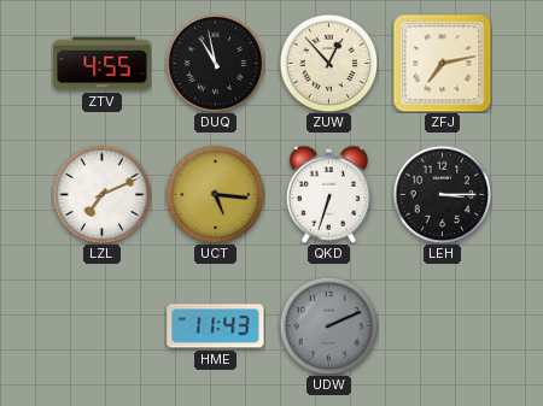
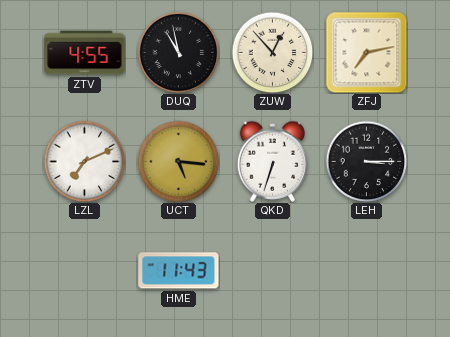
UDW: 2:11 -> none
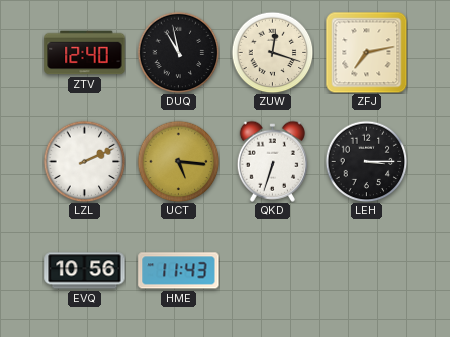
ZTV: 4:55 -> 12:40
ZUW: 12:53 -> 12:18
LZL: 7:11 -> 2:11
EVQ: none -> 10:56
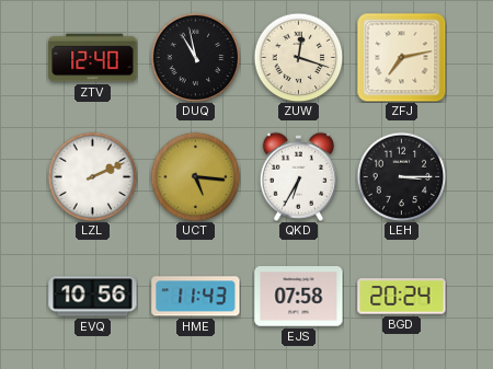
QKD: 6:33 -> 6:35
EJS: none -> 07:58
BGD: none -> 20:24
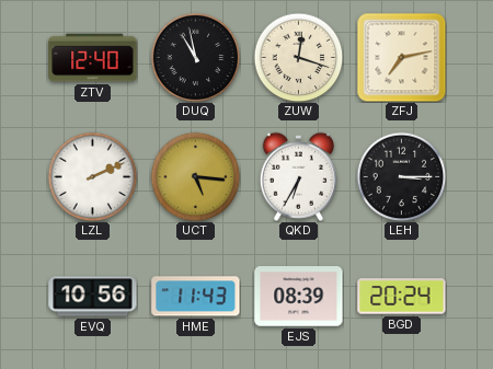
EJS: 07:58 -> 08:39
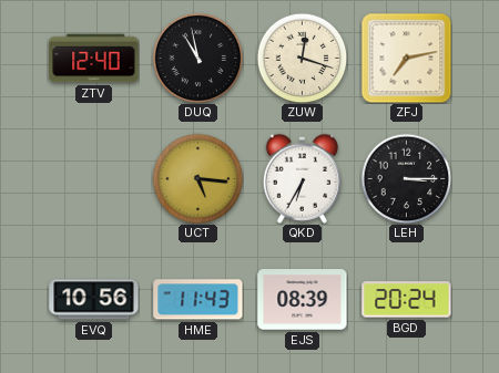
LZL: 2:11 -> none
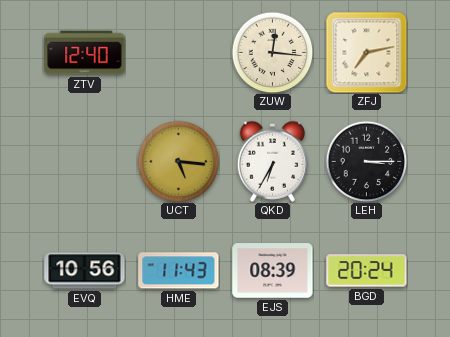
DUQ: 10:58 -> none
ZUW: 12:18 -> 12:16
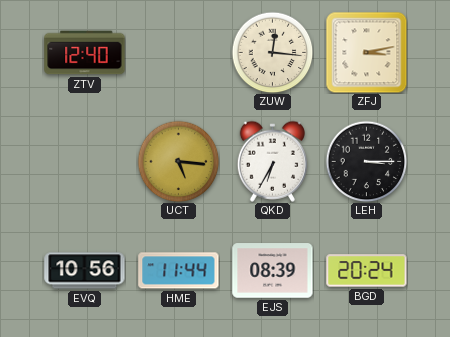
ZFJ: 7:13 -> 3:13
HME: 11:43 -> 11:44
